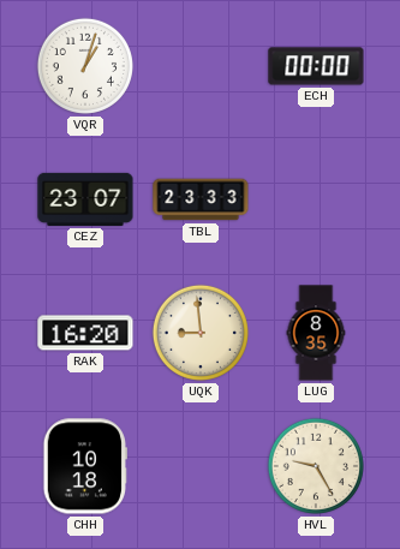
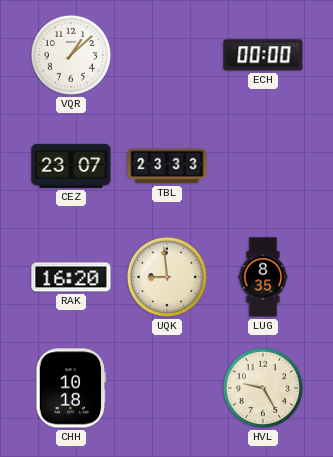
VQR: 1:03 -> 1:08
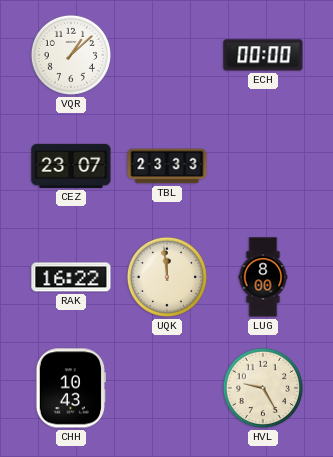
RAK: 16:20 -> 16:22
UQK: 8:59 -> 11:59
LUG: 8:35 -> 8:00
CHH: 10:18 -> 10:43
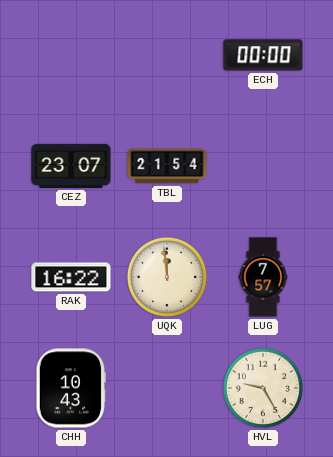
VQR: 1:08 -> none
TBL: 23:33 -> 21:54
LUG: 8:00 -> 7:57
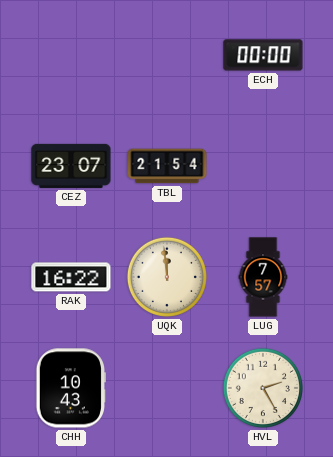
HVL: 9:25 -> 2:25
